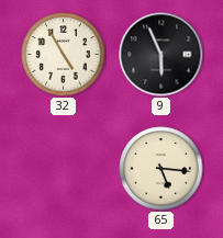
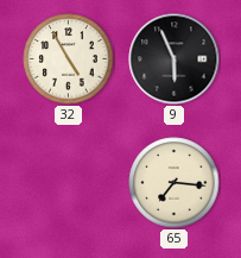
65: 5:16 -> 7:16
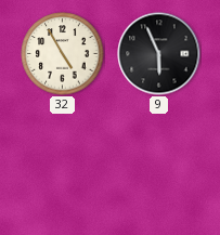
65: 7:16 -> none
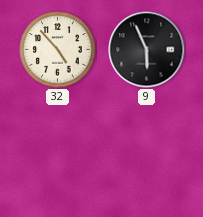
32: 4:55 -> 4:53
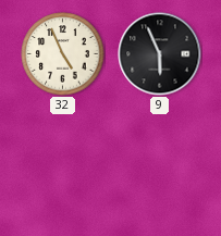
32: 4:53 -> 4:56
